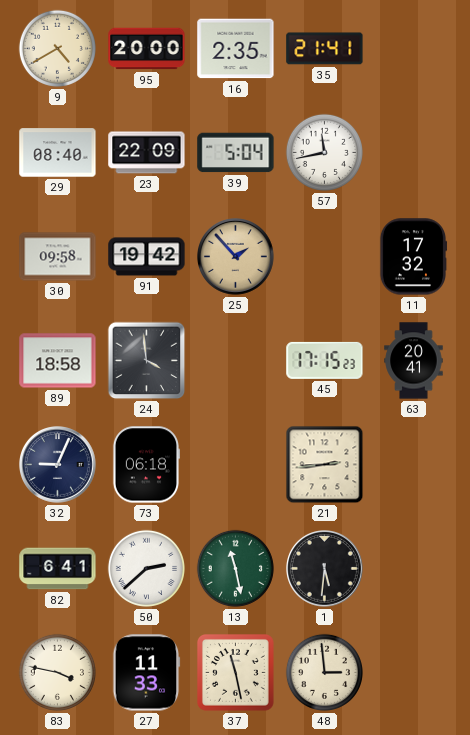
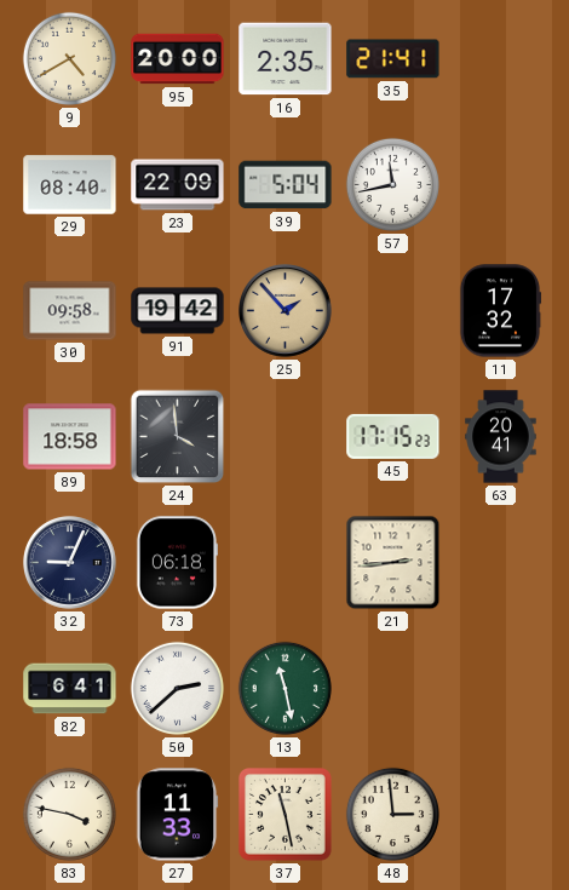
1: 5:31 -> none
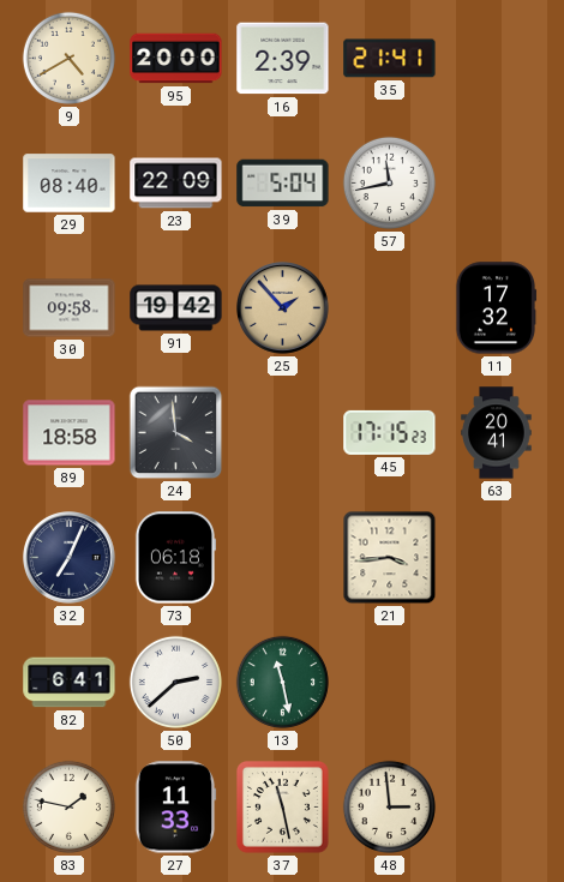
16: 2:35 -> 2:39
32: 9:04 -> 7:04
21: 2:44 -> 3:44
83: 3:47 -> 1:47
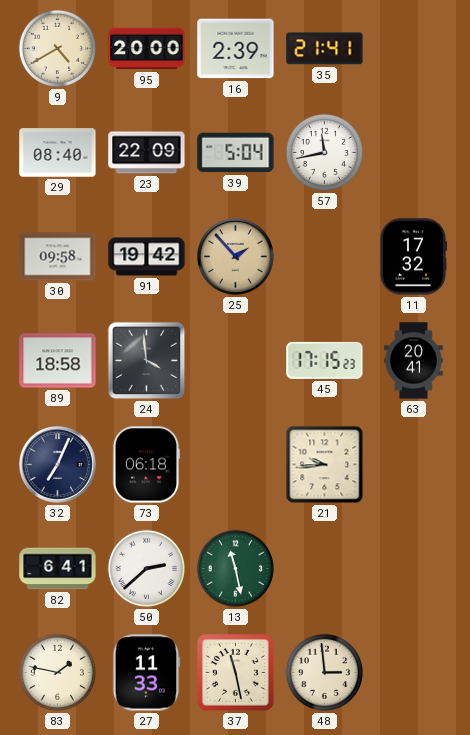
21: 3:44 -> 9:44
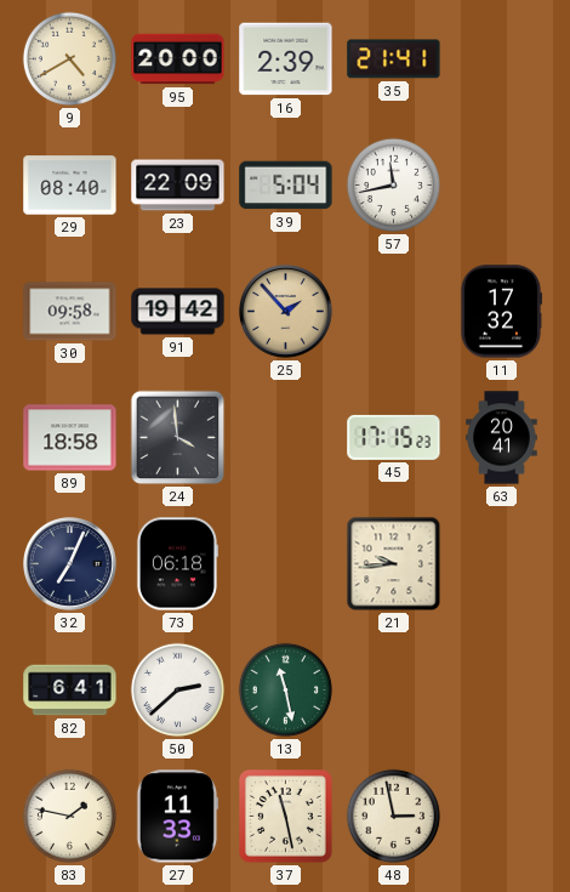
48: 2:59 -> 2:58
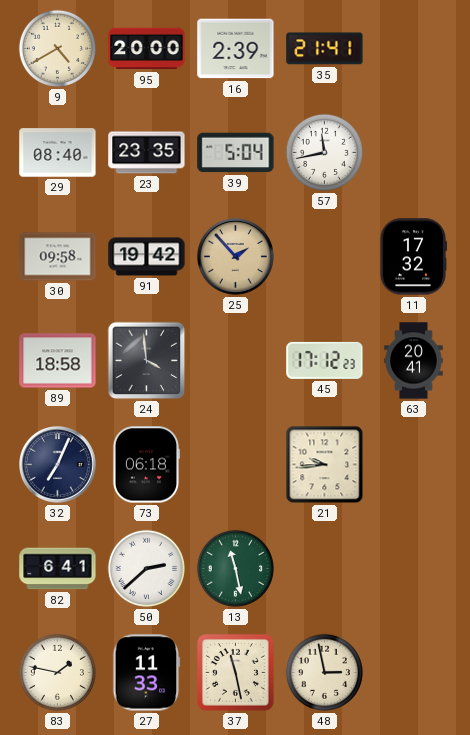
23: 22:09 -> 23:35
45: 17:15 -> 17:12
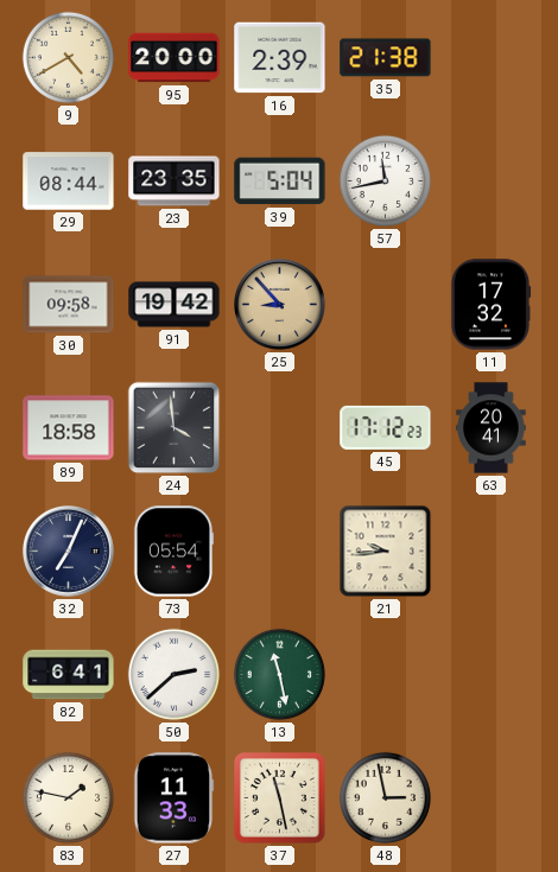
35: 21:41 -> 21:38
29: 08:40 -> 08:44
25: 1:53 -> 8:53
73: 06:18 -> 05:54
